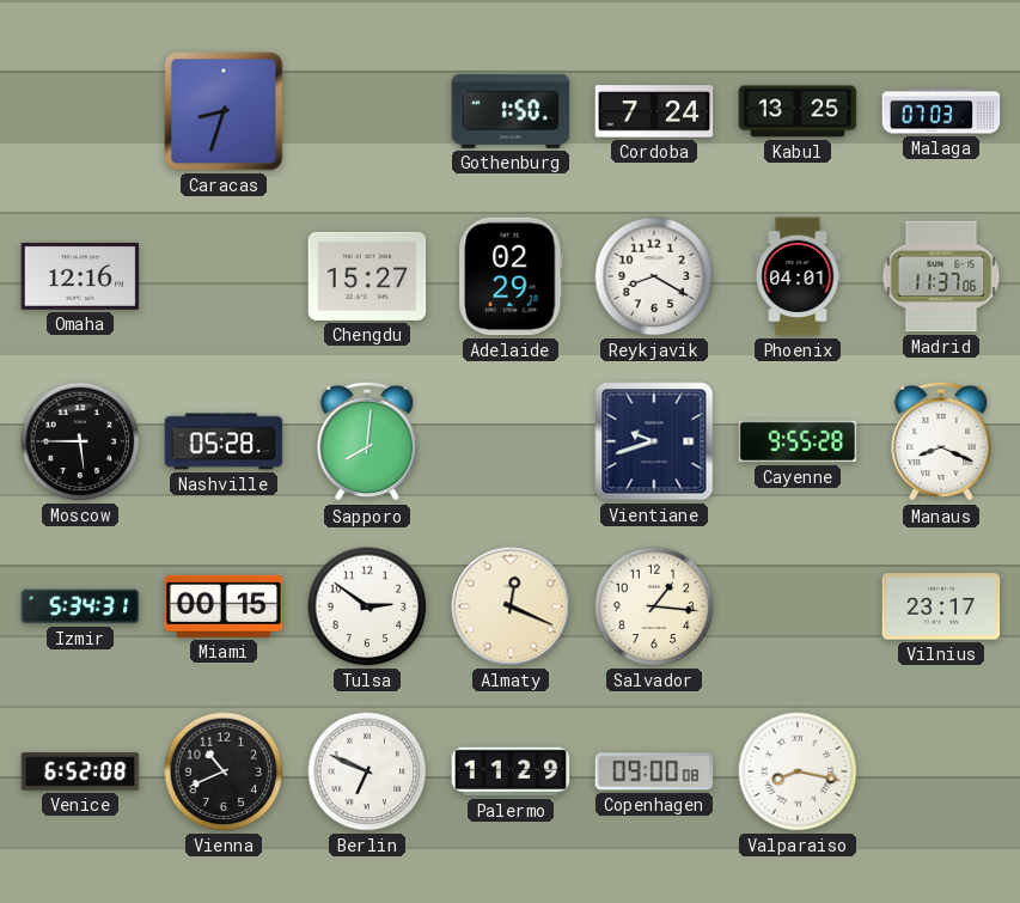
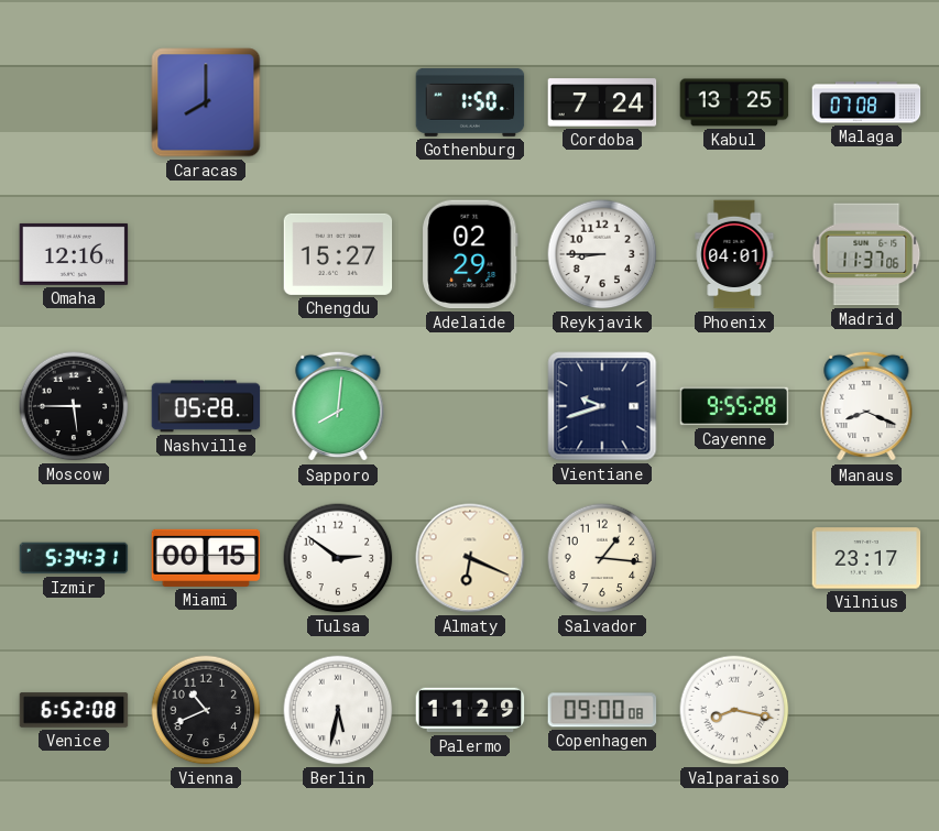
Caracas: 8:33 -> 8:00
Malaga: 07:03 -> 07:08
Reykjavik: 8:20 -> 8:45
Almaty: 12:19 -> 6:19
Berlin: 6:49 -> 5:32
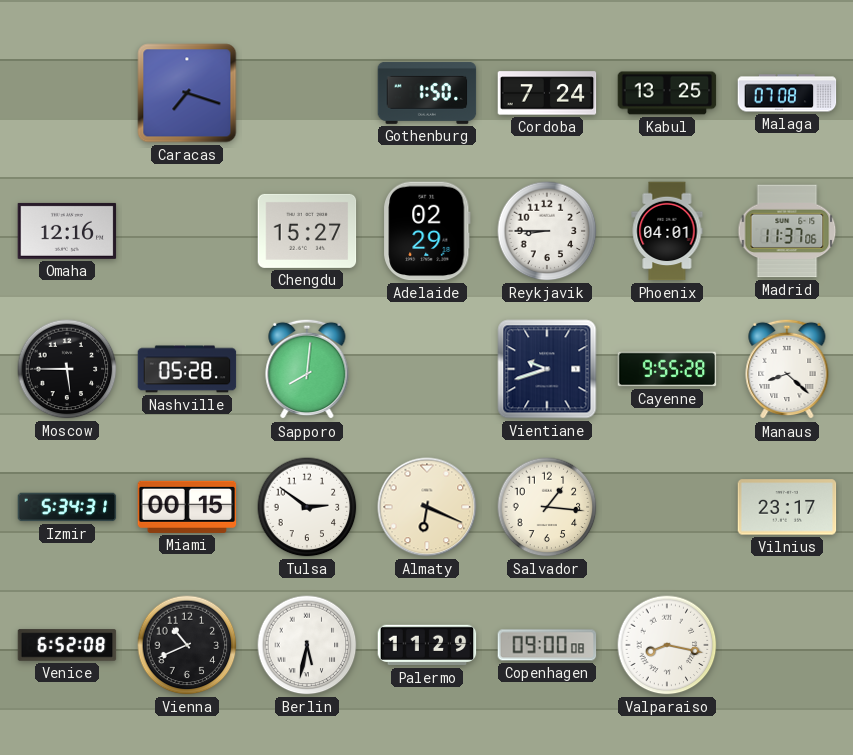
Caracas: 8:00 -> 7:18
Manaus: 8:19 -> 8:22
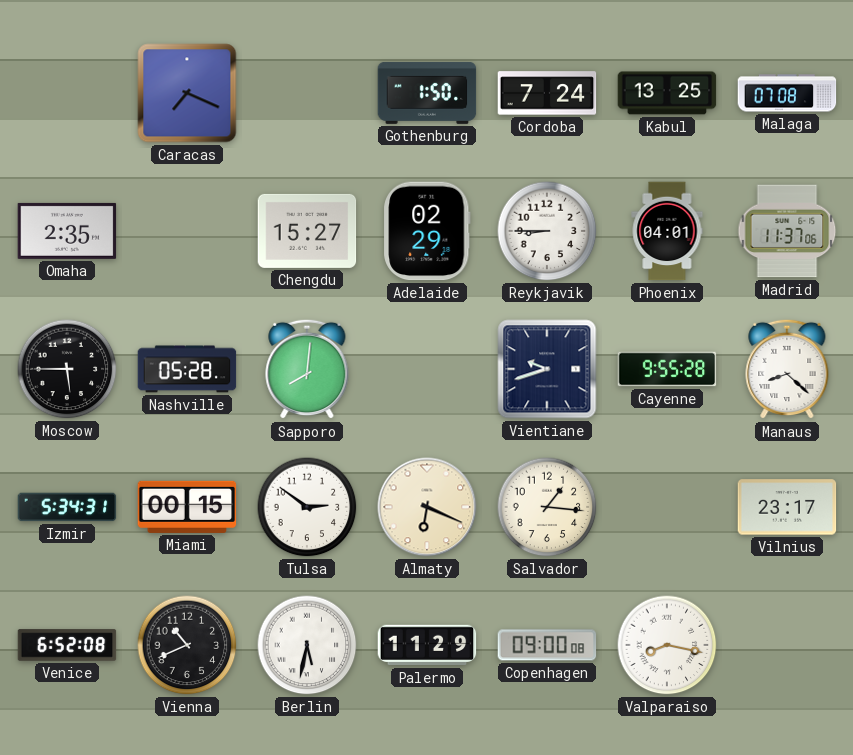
Caracas: 7:18 -> 7:19
Omaha: 12:16 -> 2:35
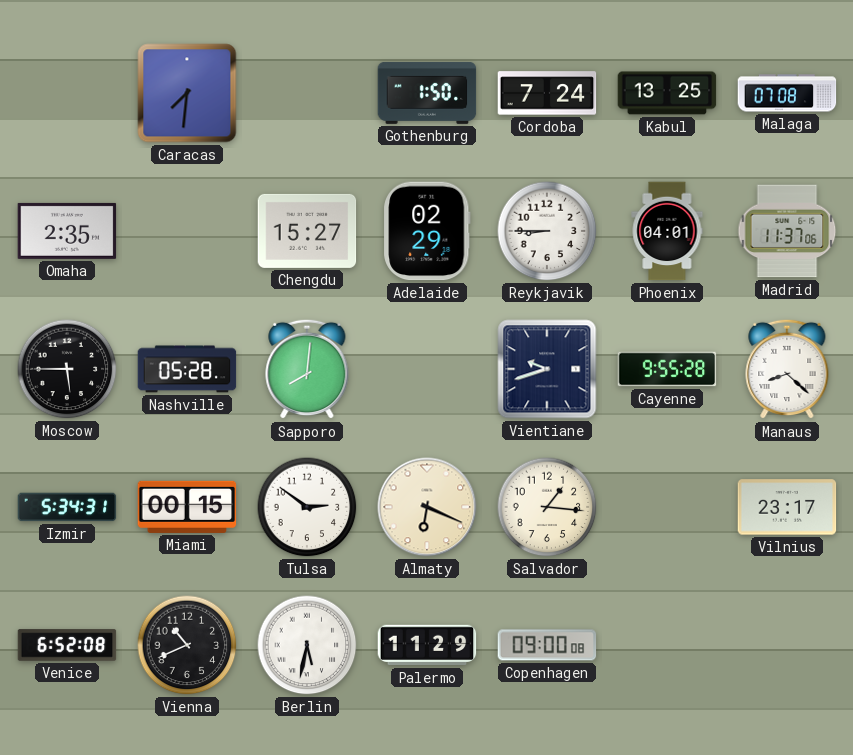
Caracas: 7:19 -> 7:31
Valparaiso: 8:17 -> none
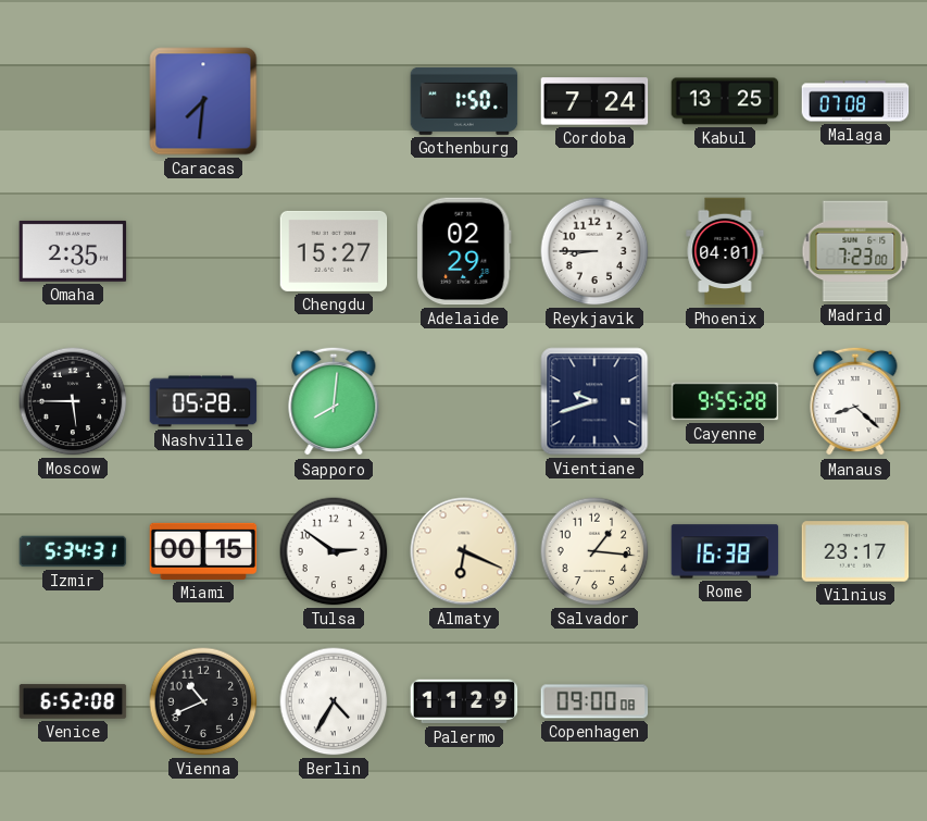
Madrid: 11:37 -> 7:23
Rome: none -> 16:38
Berlin: 5:32 -> 4:35
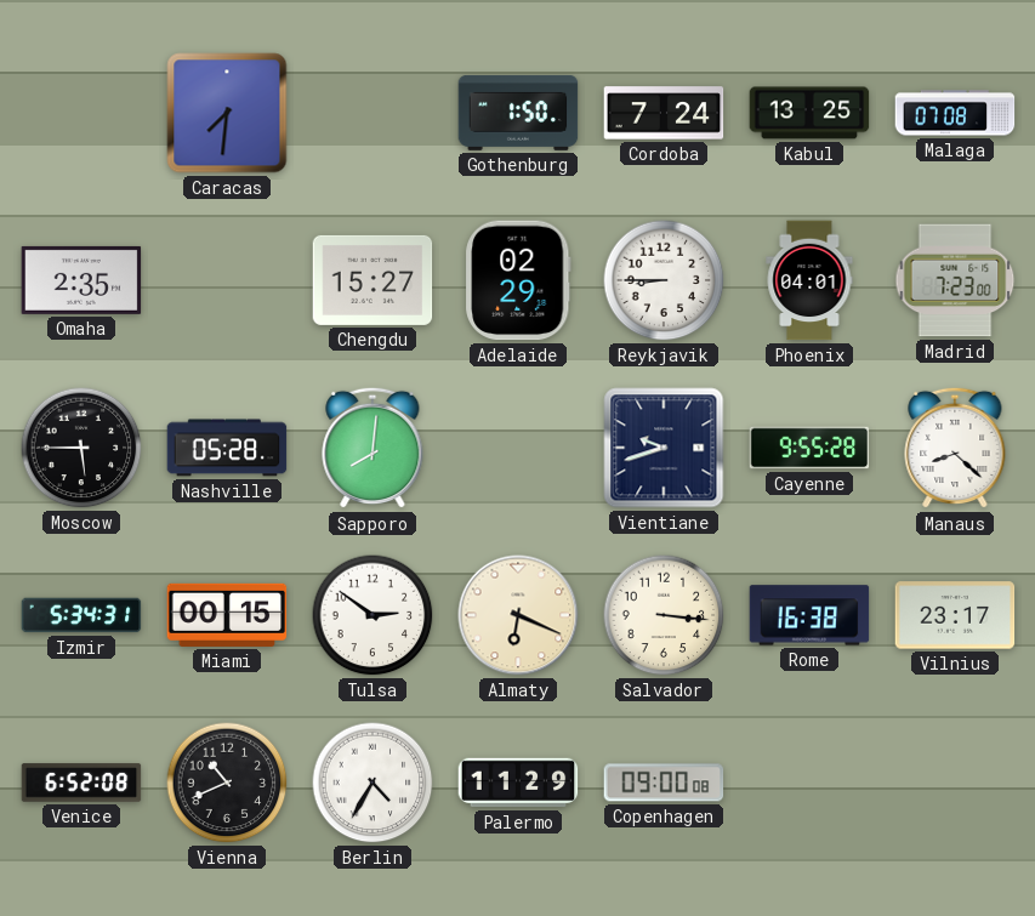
Salvador: 1:16 -> 3:16
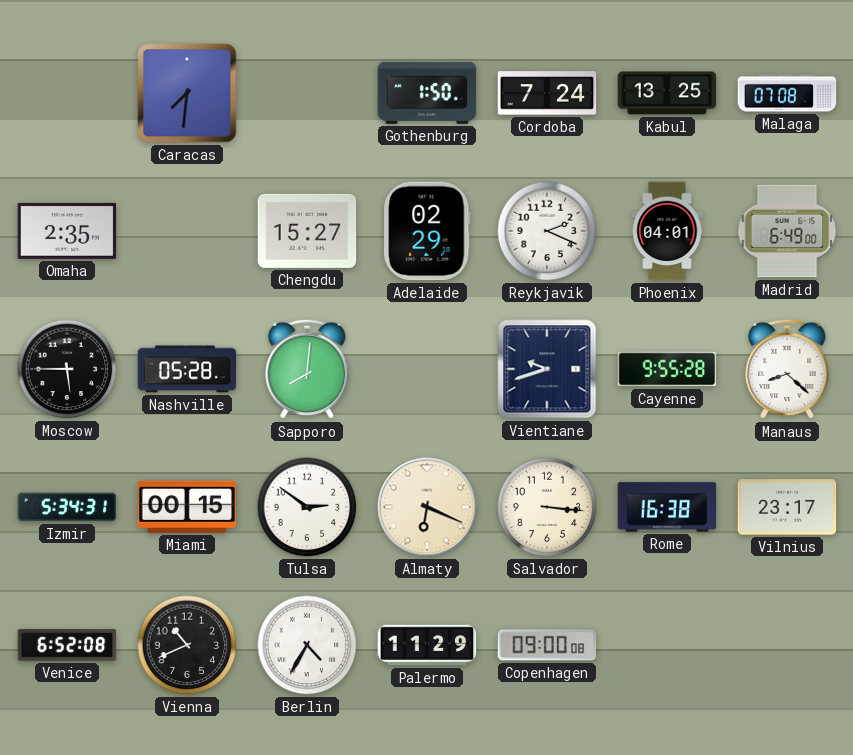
Reykjavik: 8:45 -> 2:19
Madrid: 7:23 -> 6:49
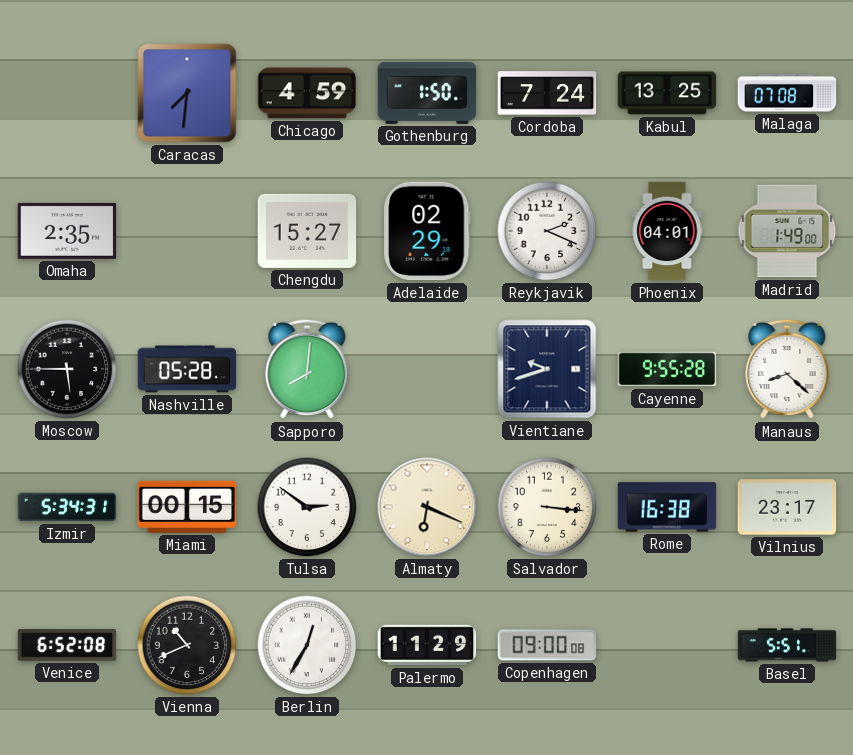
Chicago: none -> 4:59
Madrid: 6:49 -> 1:49
Berlin: 4:35 -> 12:35
Basel: none -> 5:51
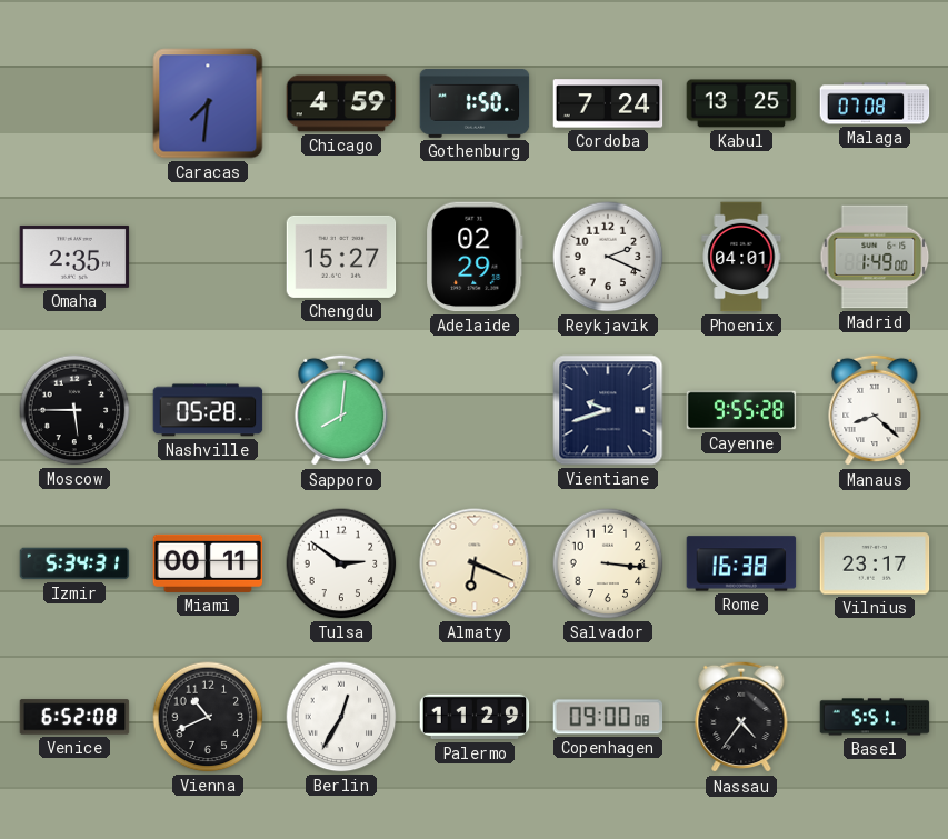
Miami: 00:15 -> 00:11
Nassau: none -> 4:36
